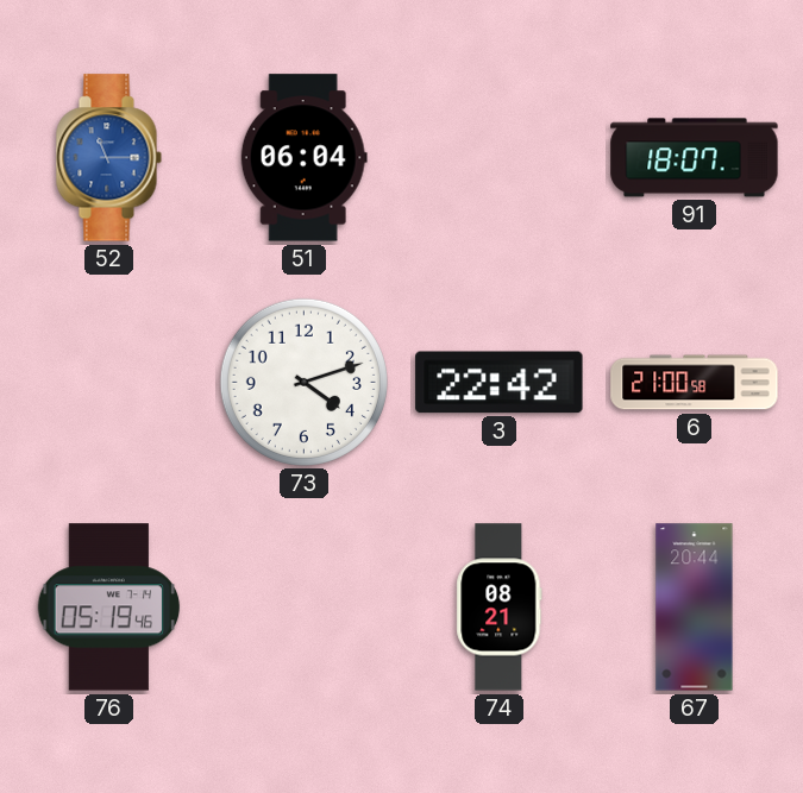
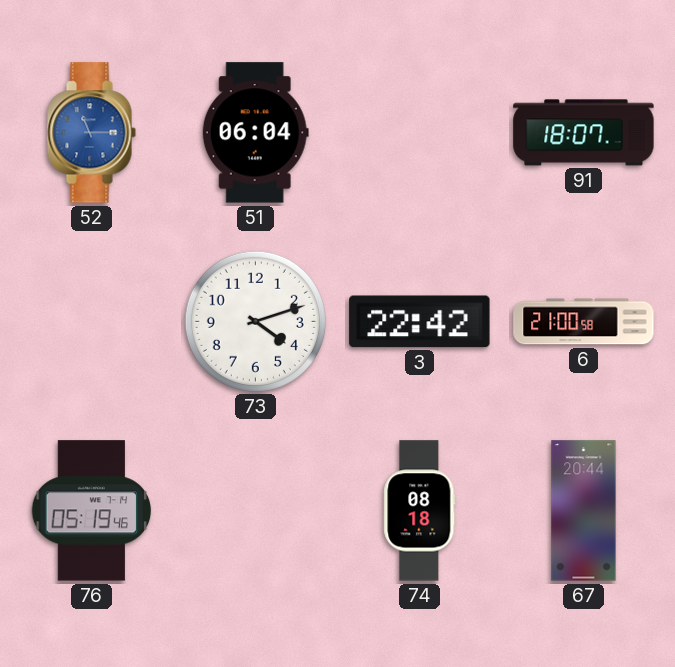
74: 08:21 -> 08:18
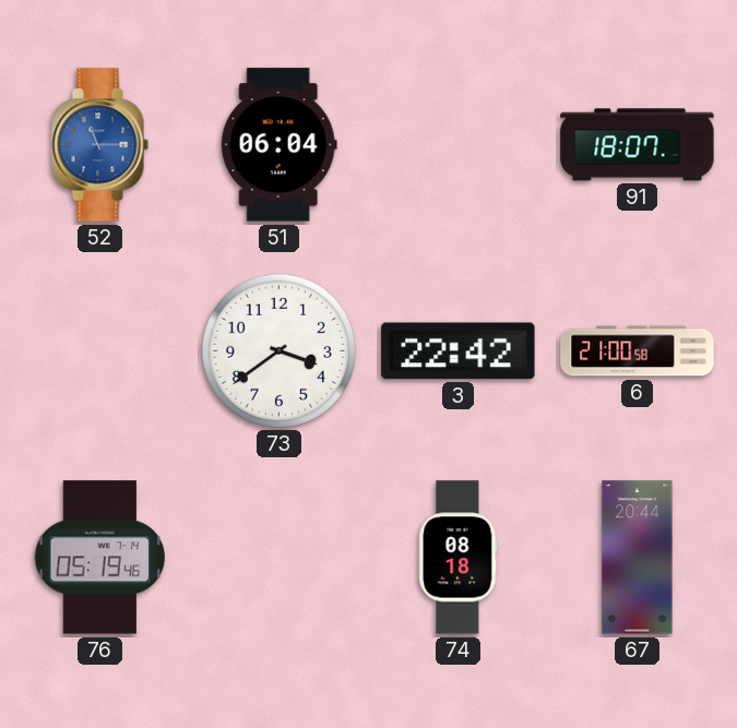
73: 4:12 -> 3:39
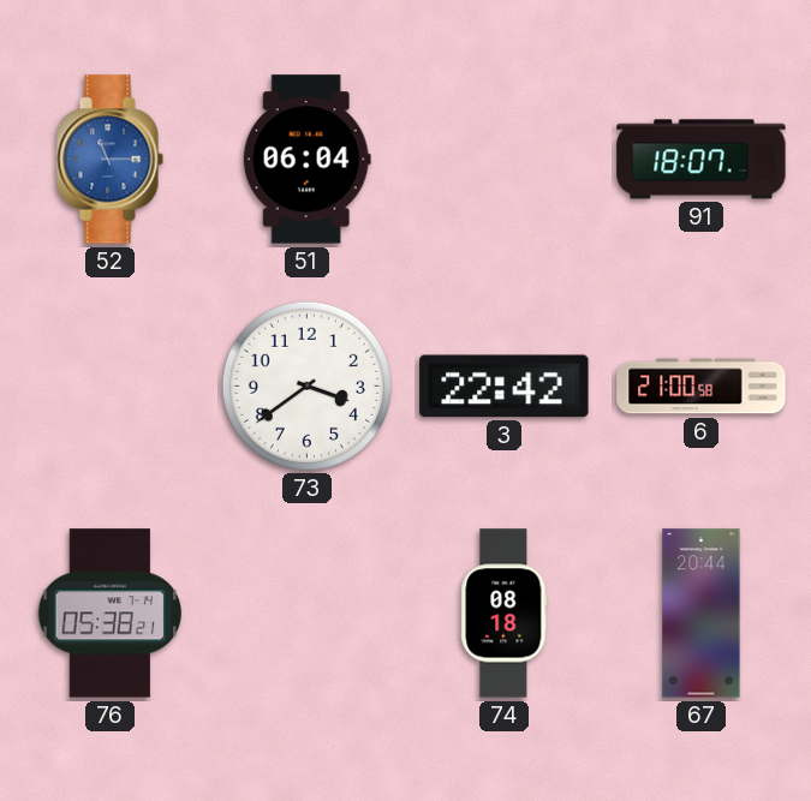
76: 05:19 -> 05:38
